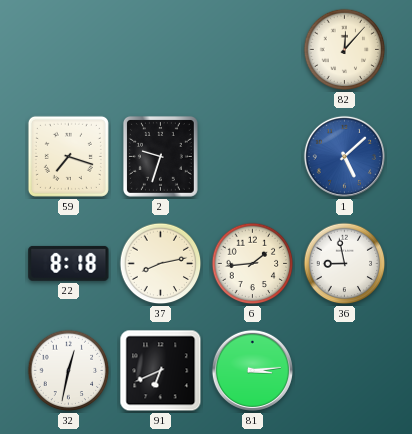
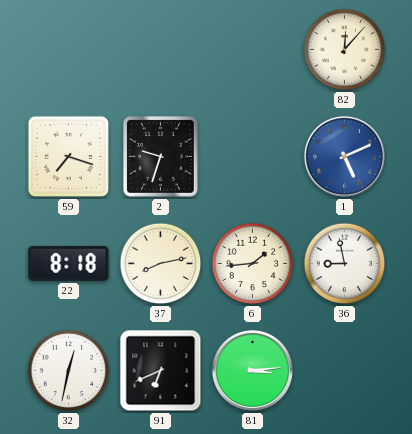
1: 5:08 -> 5:11
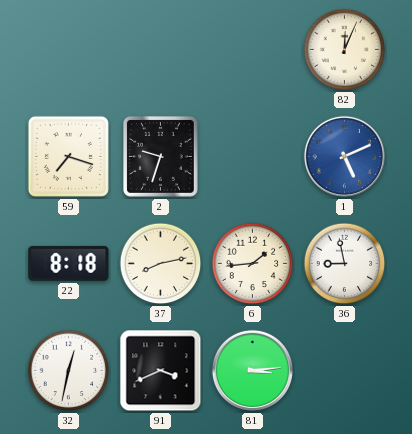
82: 12:07 -> 12:04
91: 6:41 -> 3:41
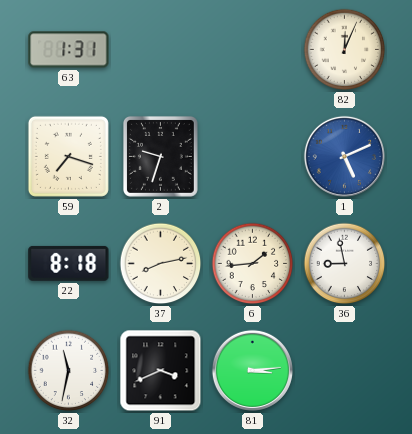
63: none -> 1:31
32: 12:32 -> 11:32
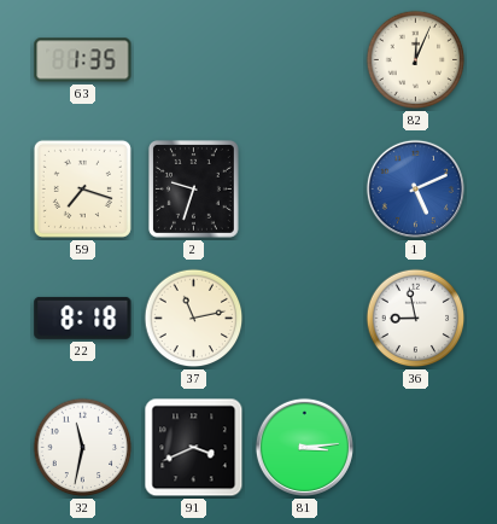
63: 1:31 -> 1:35
37: 8:13 -> 11:13
6: 1:44 -> none
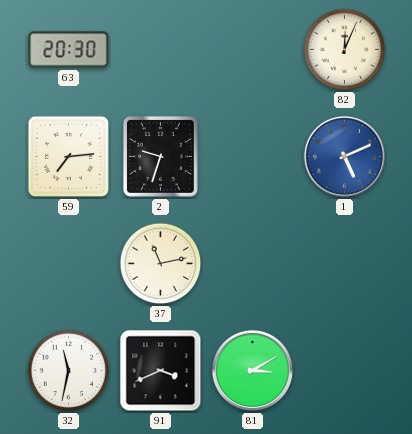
63: 1:35 -> 20:30
59: 7:18 -> 7:14
22: 8:18 -> none
36: 8:58 -> none
81: 3:14 -> 3:10
